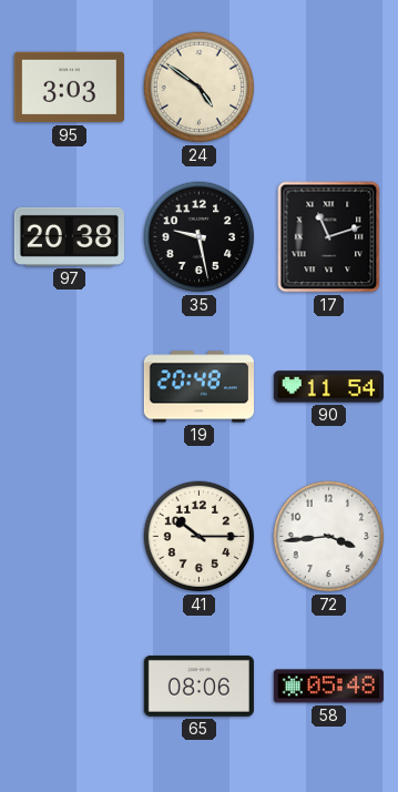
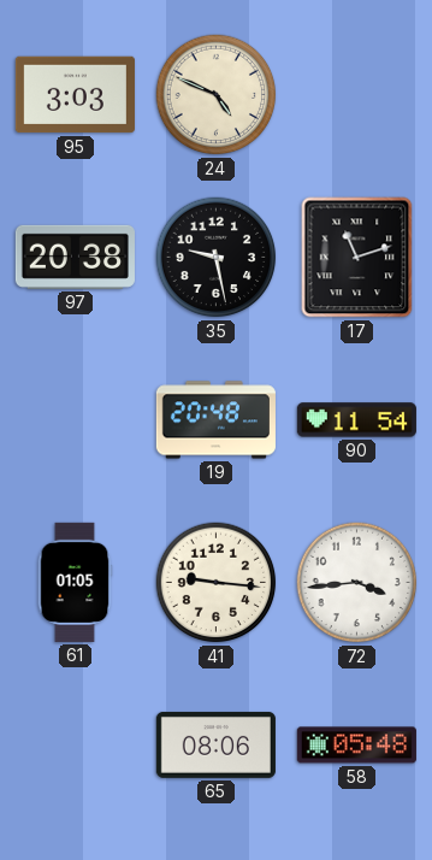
24: 4:51 -> 4:49
61: none -> 01:05
41: 10:15 -> 9:16
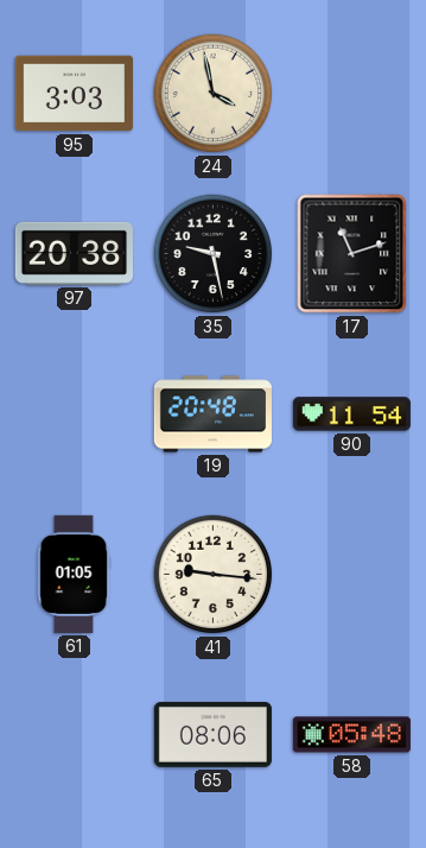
24: 4:49 -> 3:58
72: 3:44 -> none
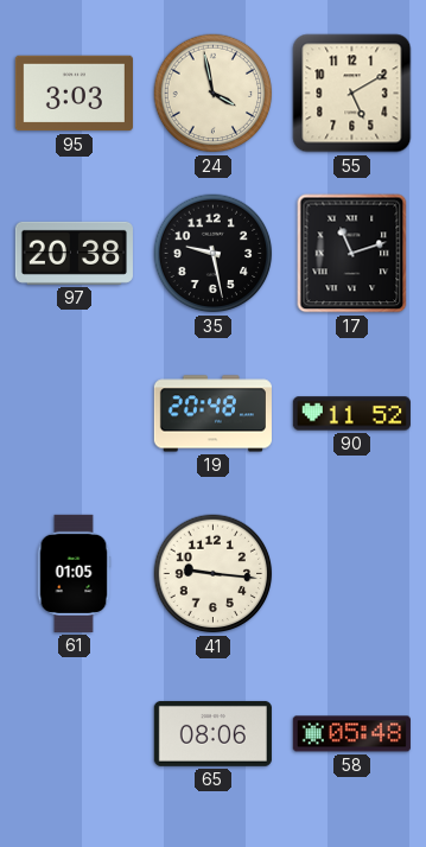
55: none -> 5:10
90: 11:54 -> 11:52
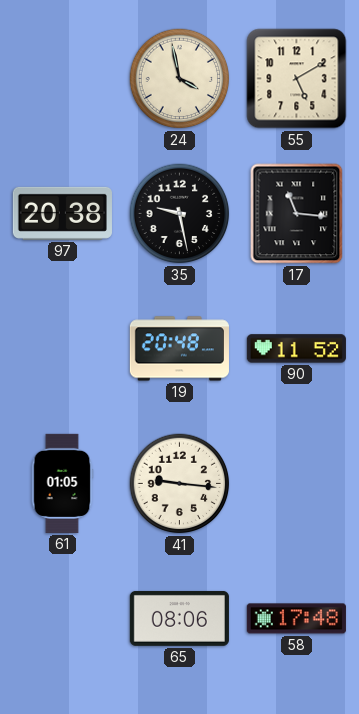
95: 3:03 -> none
17: 11:12 -> 11:16
58: 05:48 -> 17:48
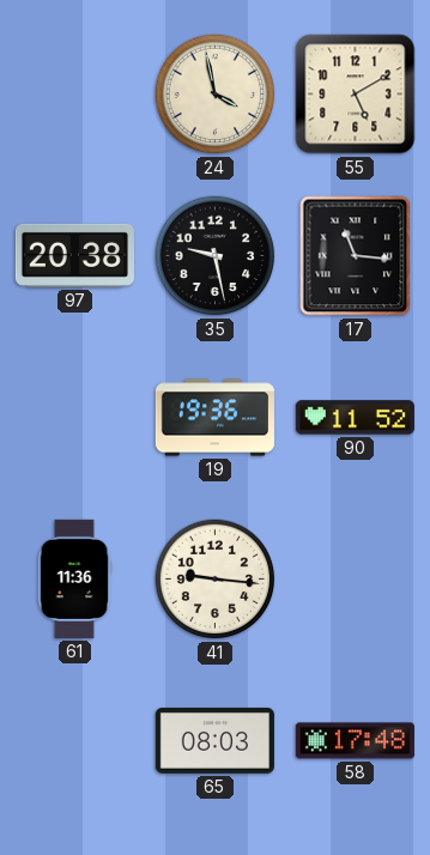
19: 20:48 -> 19:36
61: 01:05 -> 11:36
65: 08:06 -> 08:03
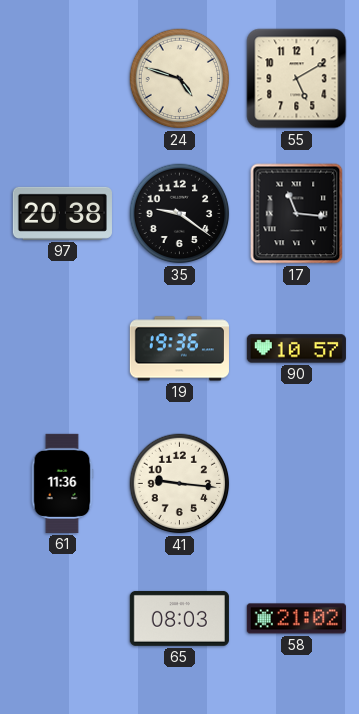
24: 3:58 -> 4:48
35: 9:28 -> 9:21
90: 11:52 -> 10:57
58: 17:48 -> 21:02
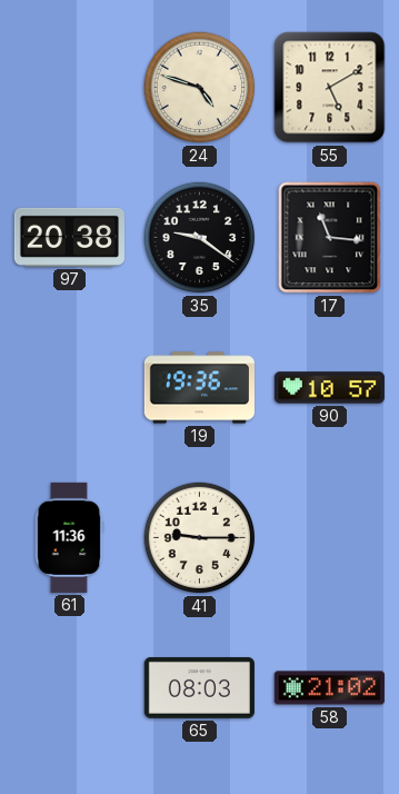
41: 9:16 -> 9:15
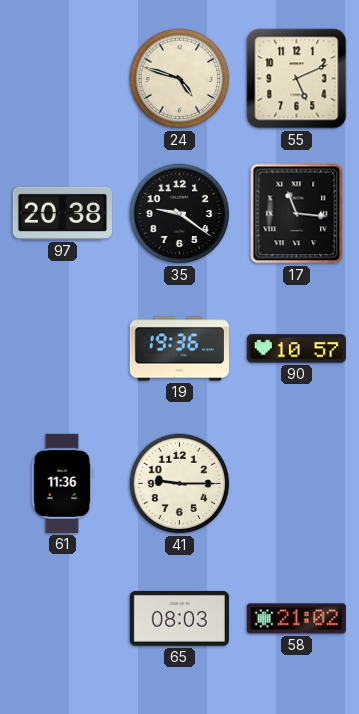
55: 5:10 -> 5:11
